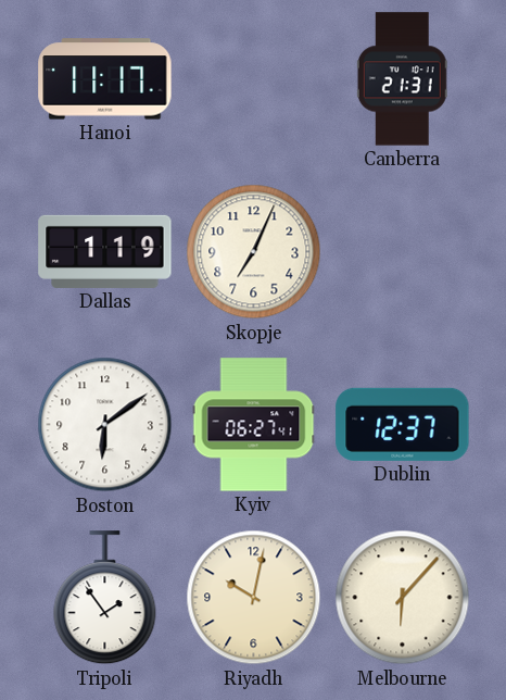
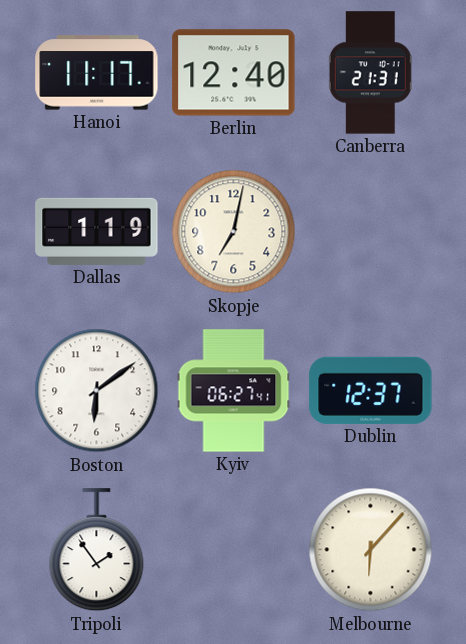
Berlin: none -> 12:40
Skopje: 7:04 -> 7:02
Riyadh: 10:02 -> none
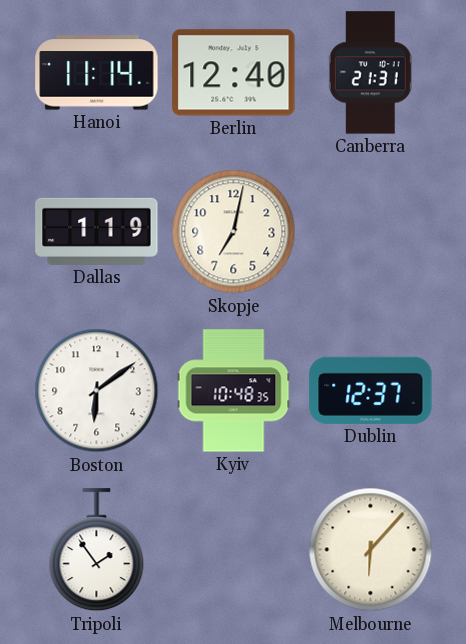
Hanoi: 11:17 -> 11:14
Kyiv: 06:27 -> 10:48
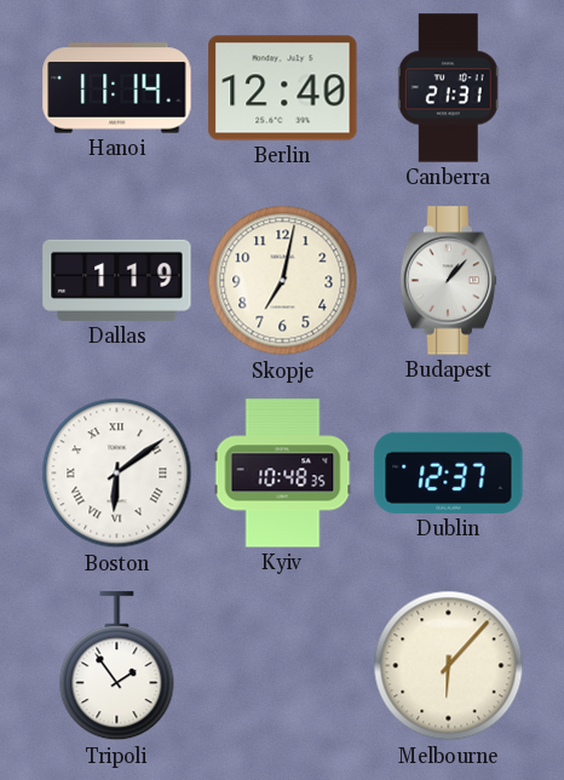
Budapest: none -> 1:07
Boston numerals: Arabic -> Roman
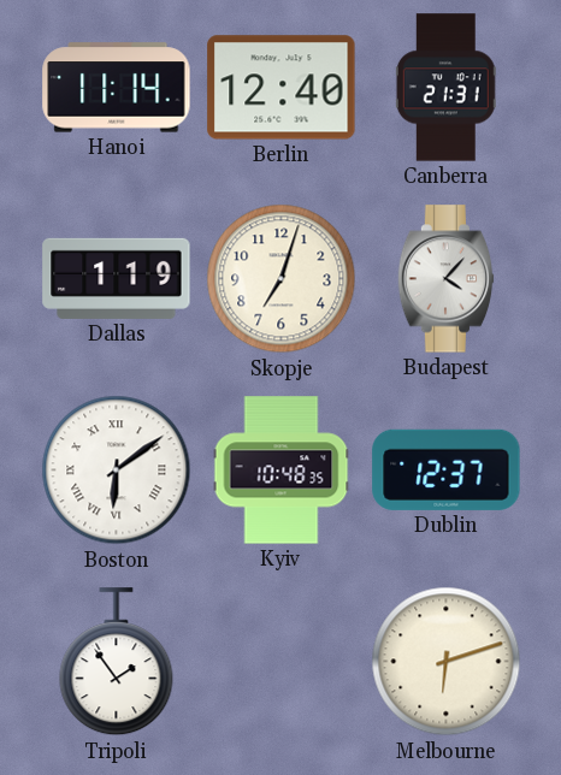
Skopje: 7:02 -> 7:03
Budapest: 1:07 -> 4:07
Melbourne: 6:07 -> 6:12
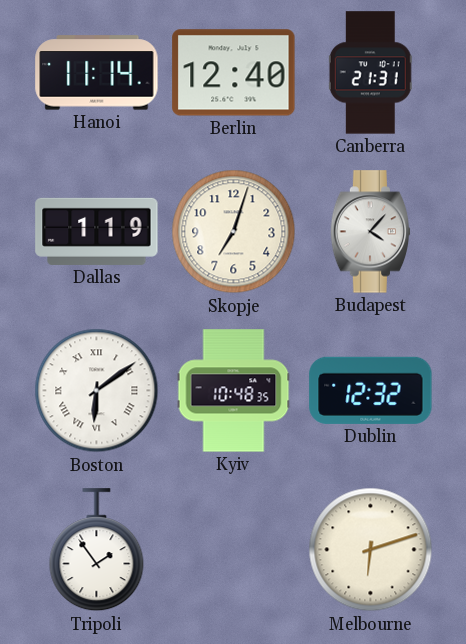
Dublin: 12:37 -> 12:32
